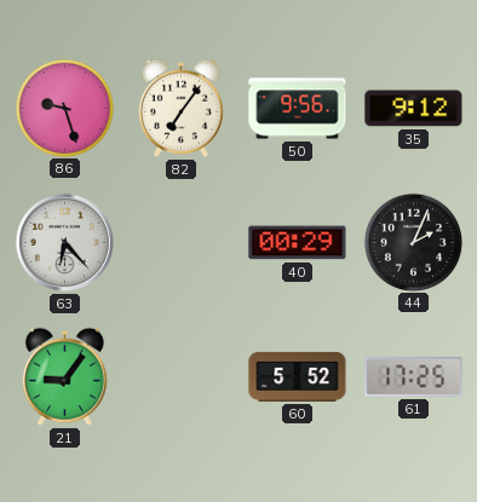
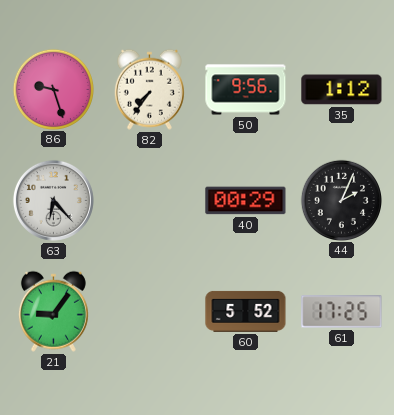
82: 7:06 -> 7:36
35: 9:12 -> 1:12
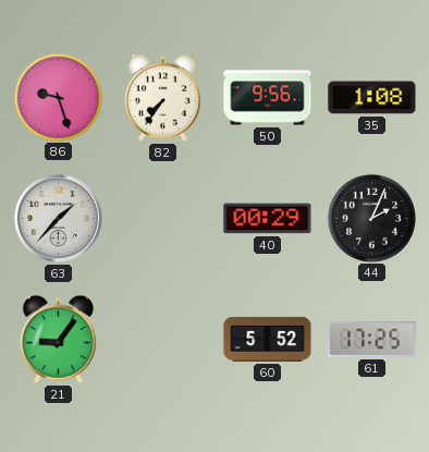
35: 1:12 -> 1:08
63: 6:23 -> 1:37
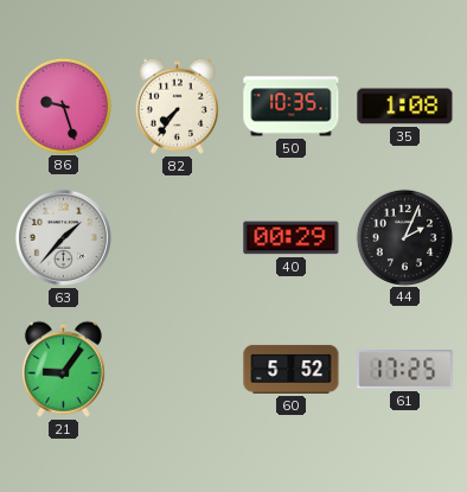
50: 9:56 -> 10:35
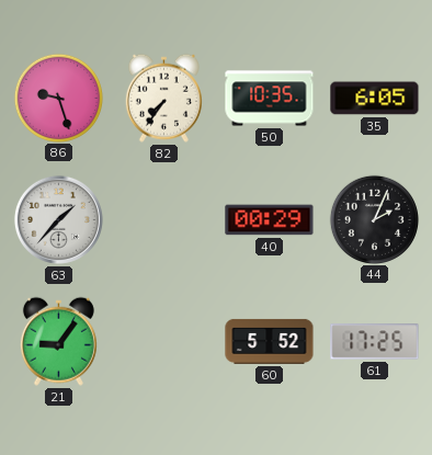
35: 1:08 -> 6:05
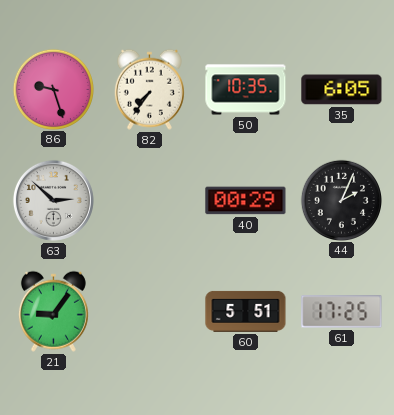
63: 1:37 -> 2:52
60: 5:52 -> 5:51
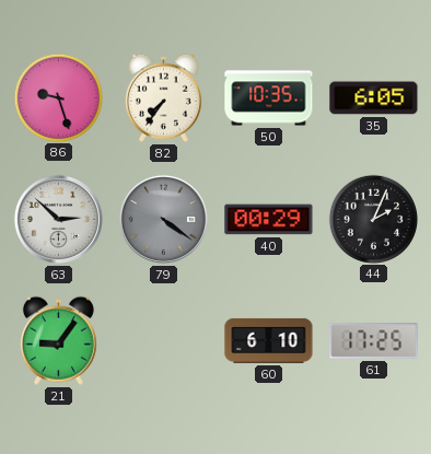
79: none -> 4:21
60: 5:51 -> 6:10
